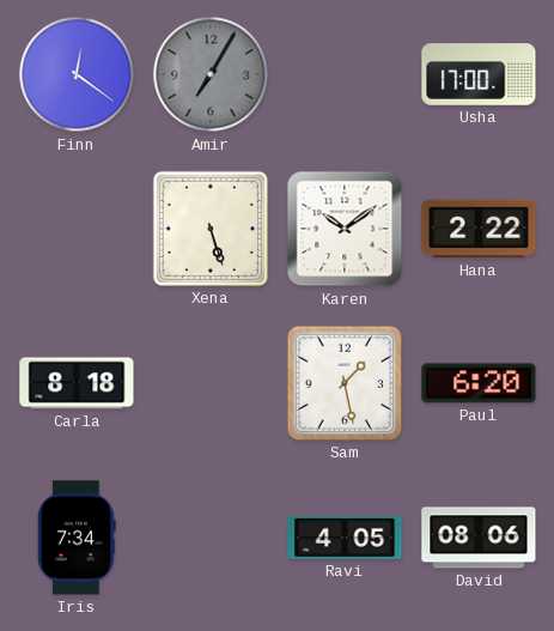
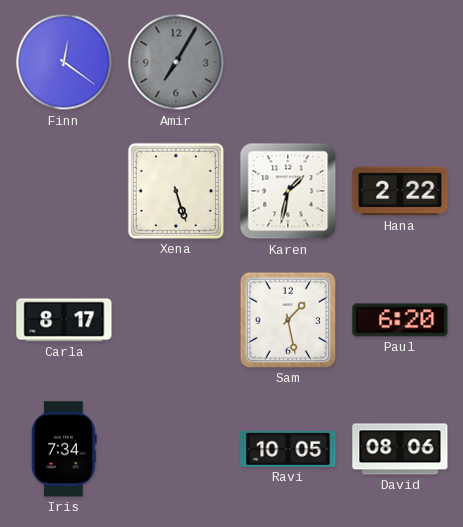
Usha: 17:00 -> none
Karen: 10:09 -> 1:32
Carla: 8:18 -> 8:17
Ravi: 4:05 -> 10:05
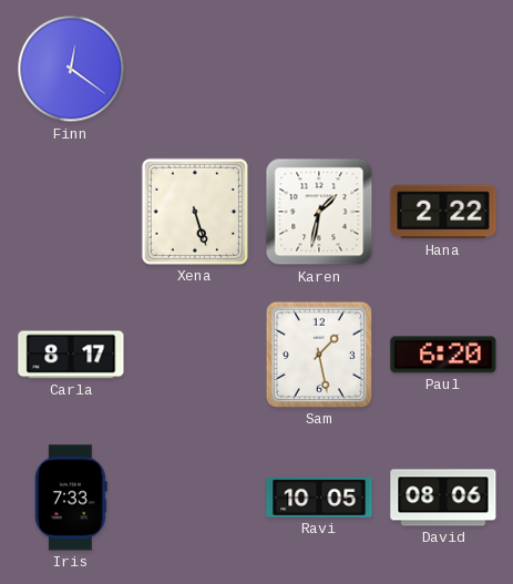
Amir: 7:05 -> none
Iris: 7:34 -> 7:33
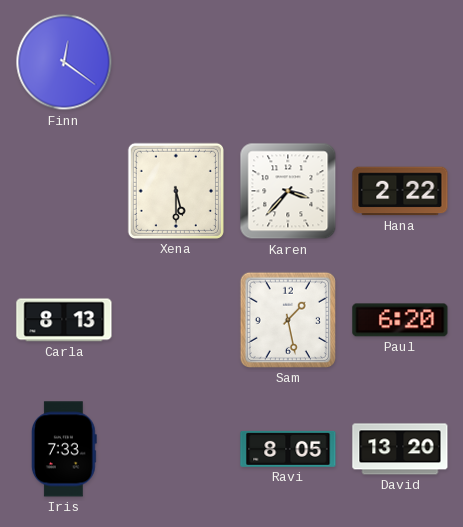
Xena: 5:27 -> 5:30
Karen: 1:32 -> 3:37
Carla: 8:17 -> 8:13
Ravi: 10:05 -> 8:05
David: 08:06 -> 13:20
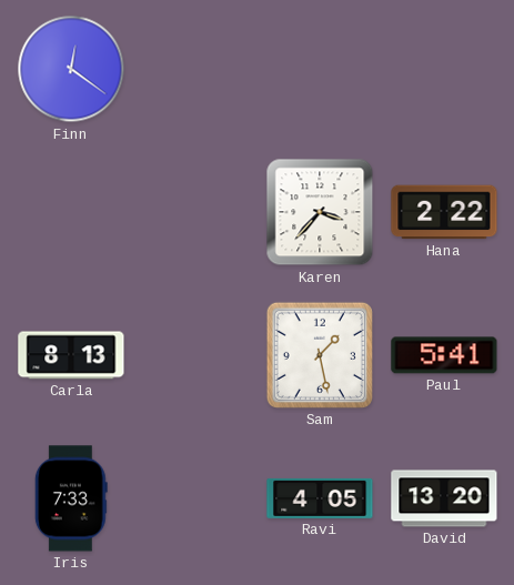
Xena: 5:30 -> none
Paul: 6:20 -> 5:41
Ravi: 8:05 -> 4:05
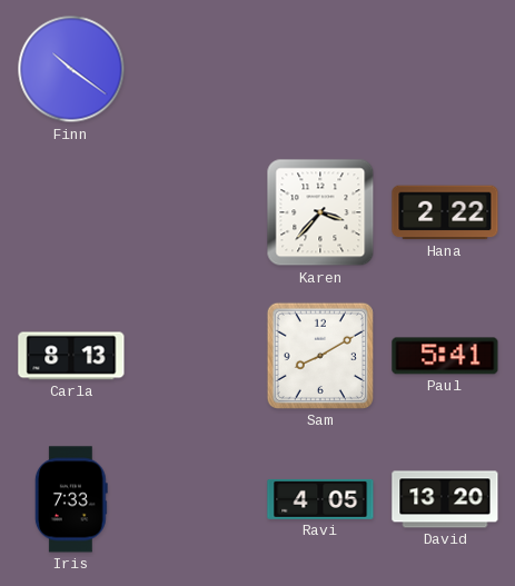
Finn: 12:21 -> 10:21
Sam: 1:28 -> 8:10
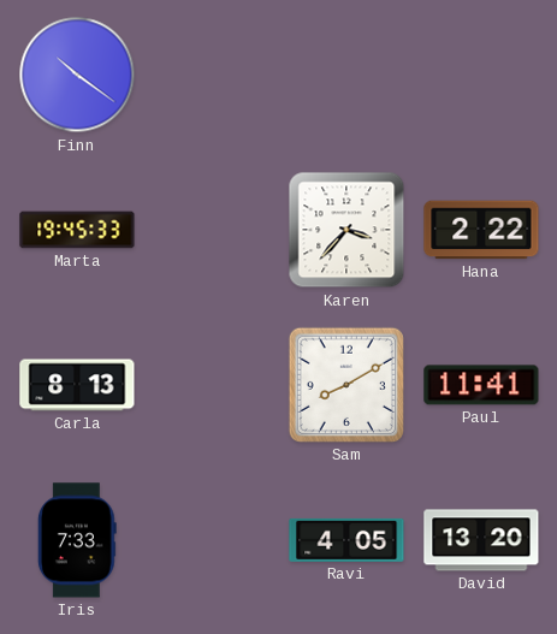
Marta: none -> 19:45
Paul: 5:41 -> 11:41
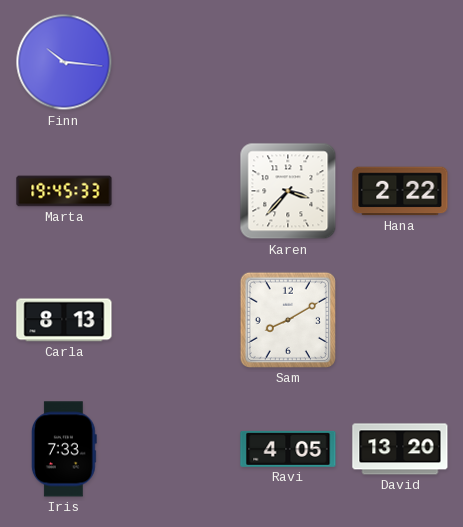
Finn: 10:21 -> 10:16
Paul: 11:41 -> none
